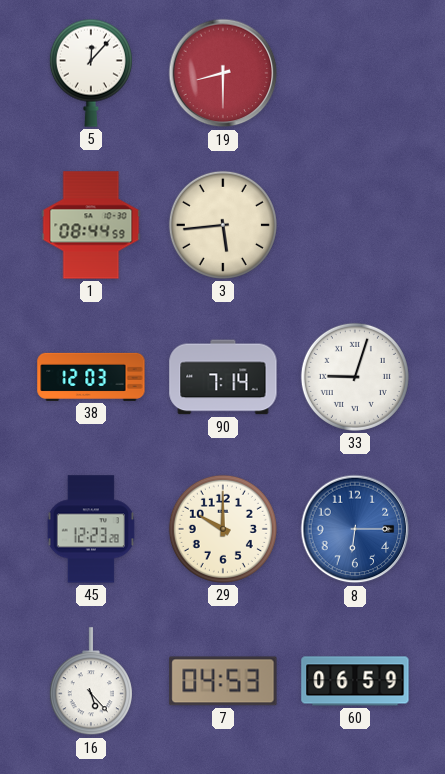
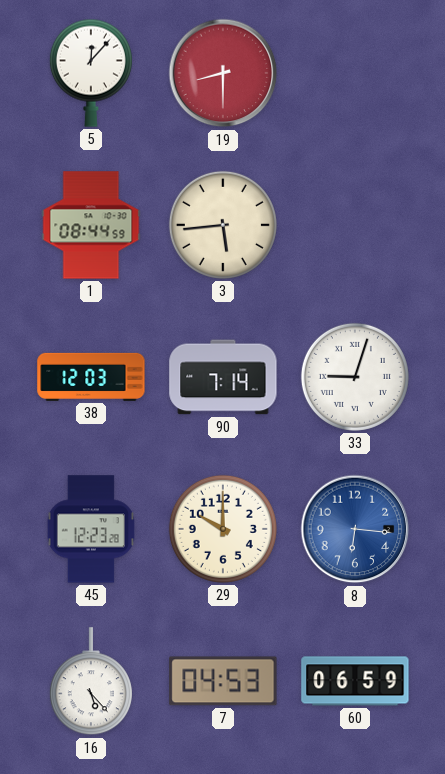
8: 6:15 -> 6:16
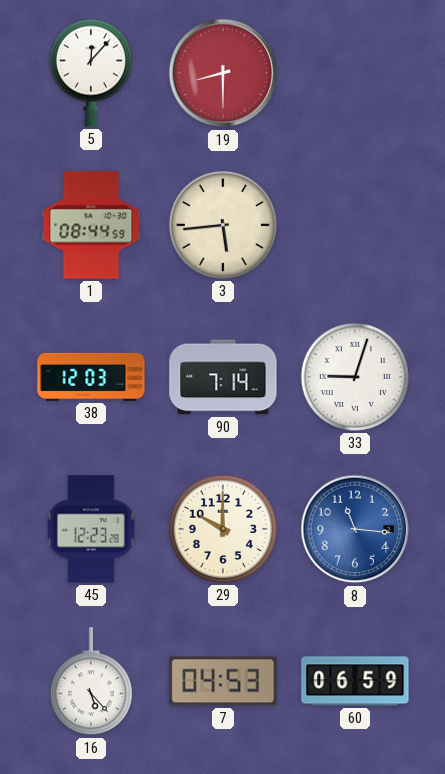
8: 6:16 -> 11:16
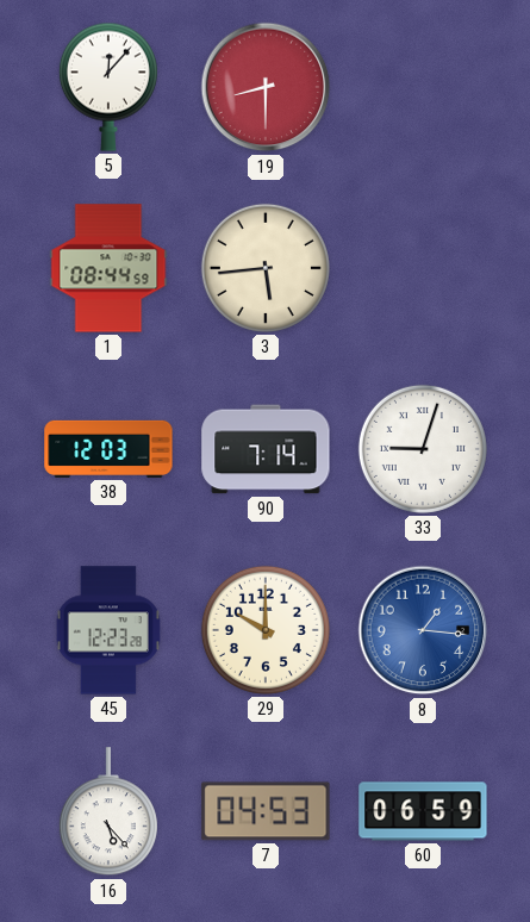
8: 11:16 -> 1:16
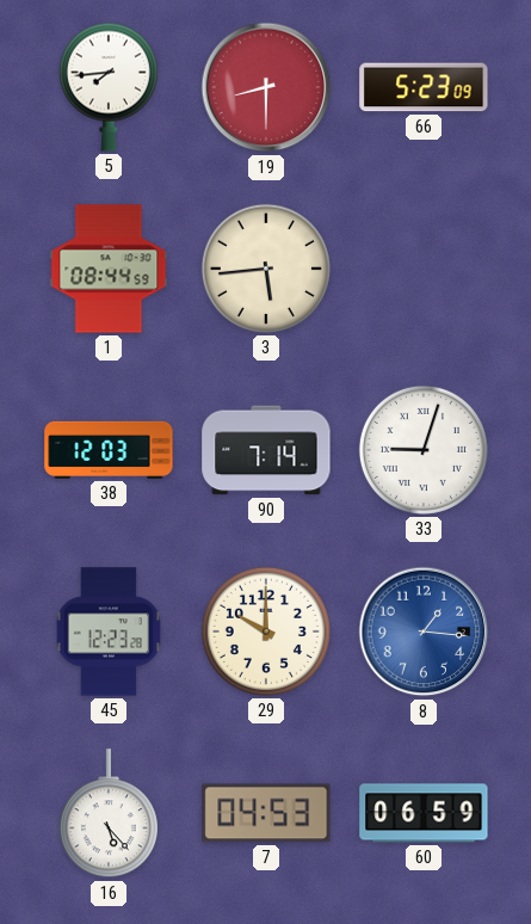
5: 12:07 -> 7:44
66: none -> 5:23
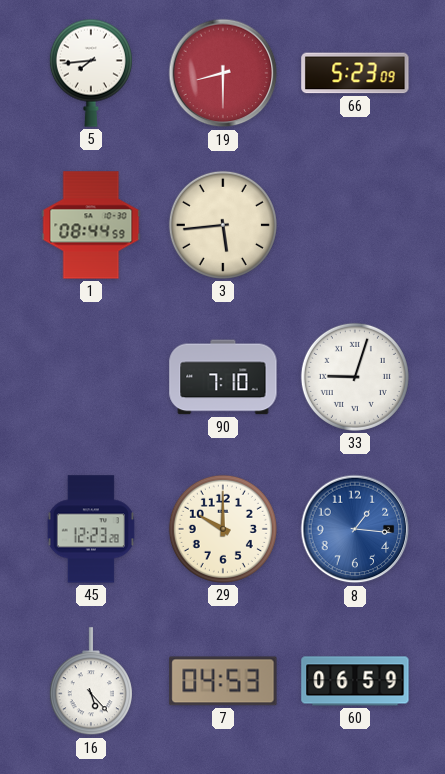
38: 12:03 -> none
90: 7:14 -> 7:10
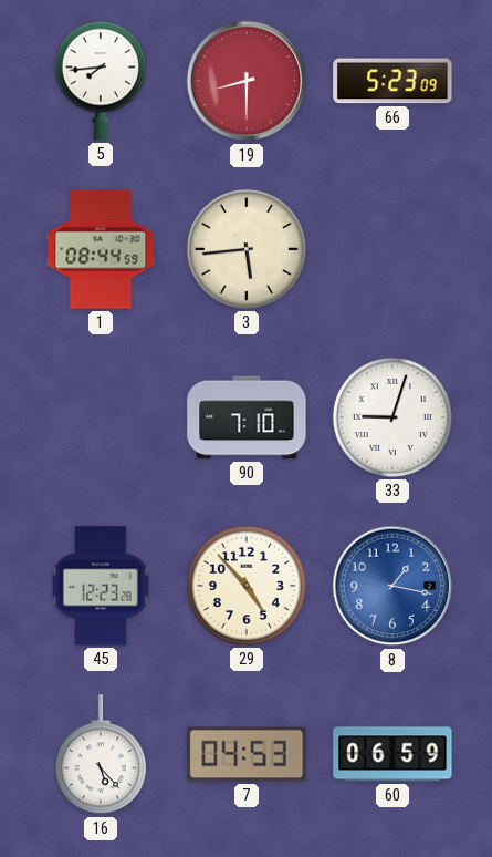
29: 10:00 -> 4:53
8: 1:16 -> 1:17
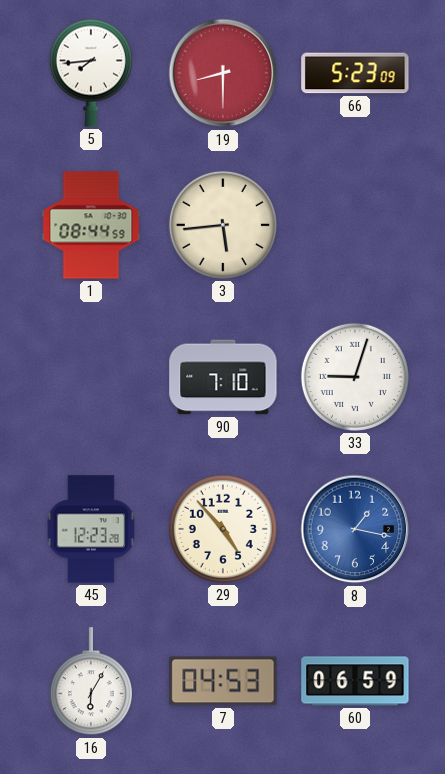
16: 5:23 -> 6:05
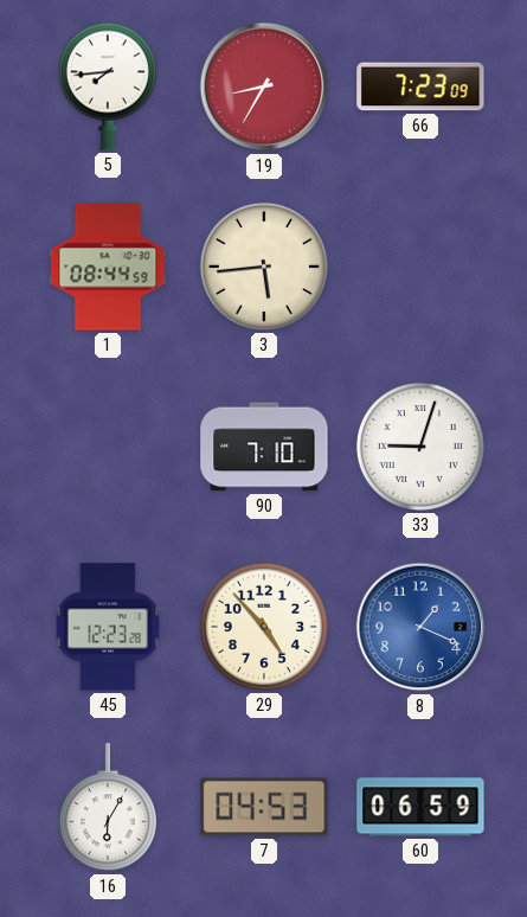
19: 8:30 -> 8:35
66: 5:23 -> 7:23
8: 1:17 -> 1:19
